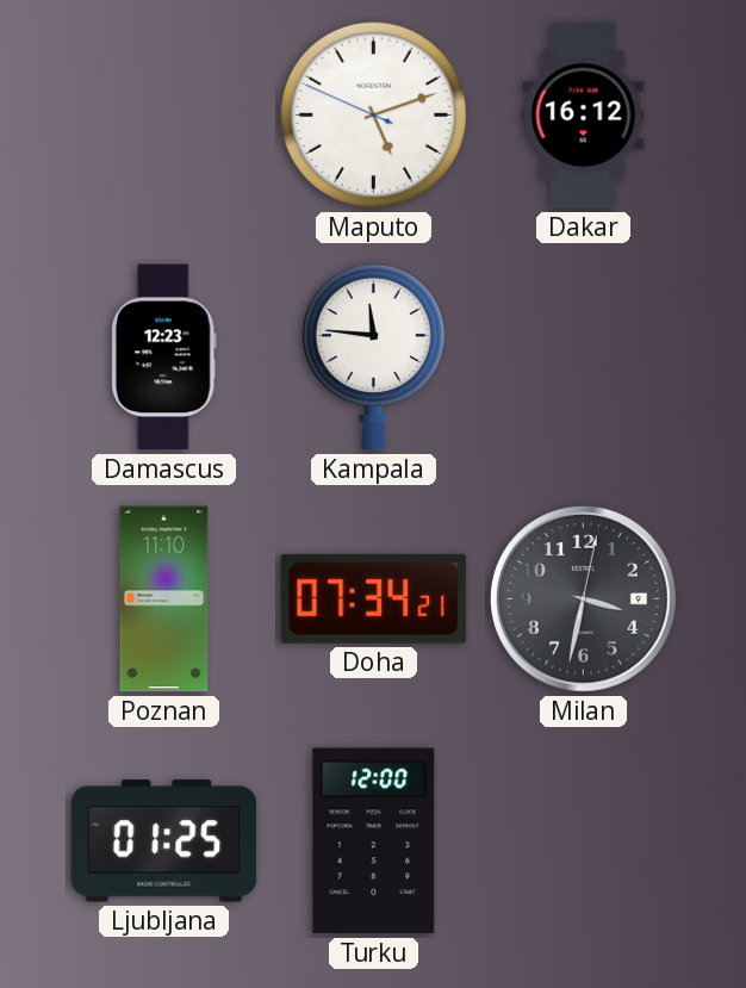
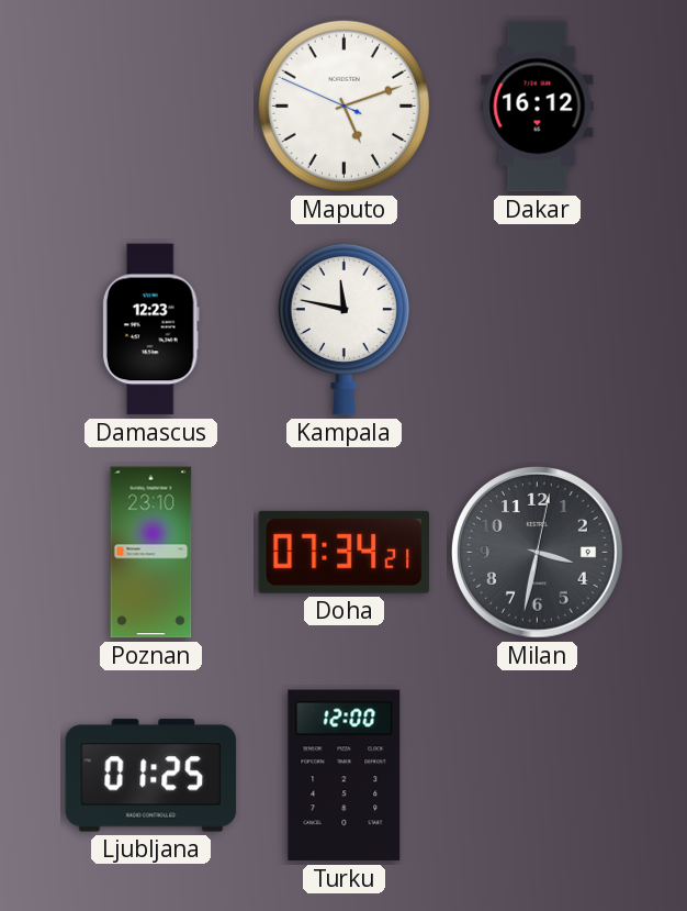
Kampala: 11:46 -> 11:47
Poznan: 11:10 -> 23:10
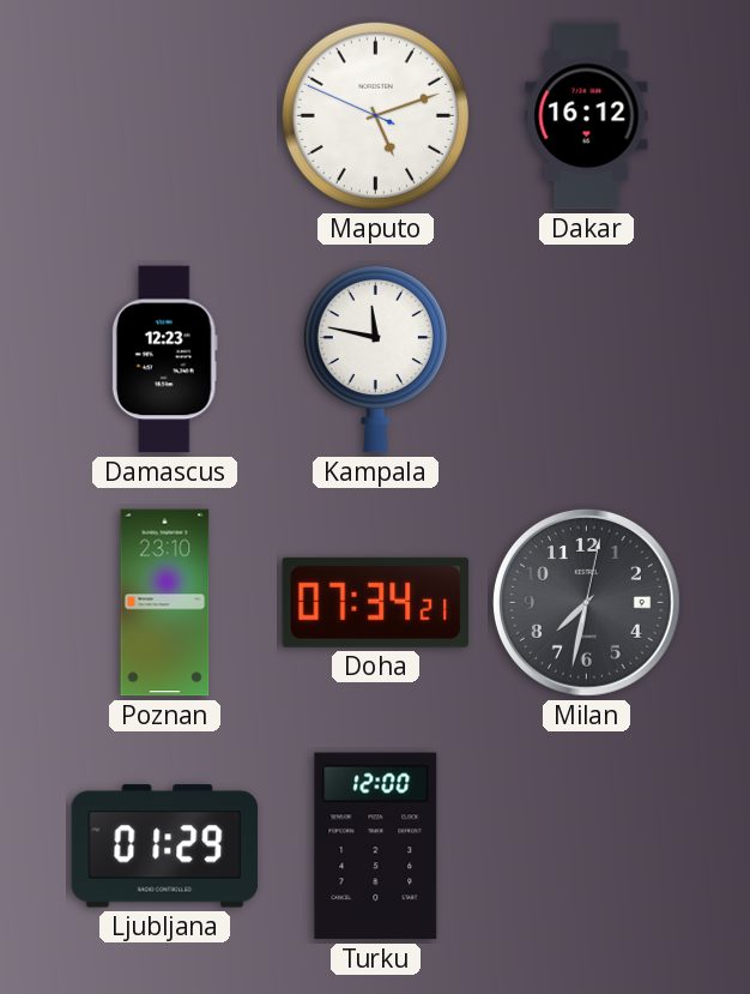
Milan: 3:32 -> 7:32
Ljubljana: 01:25 -> 01:29
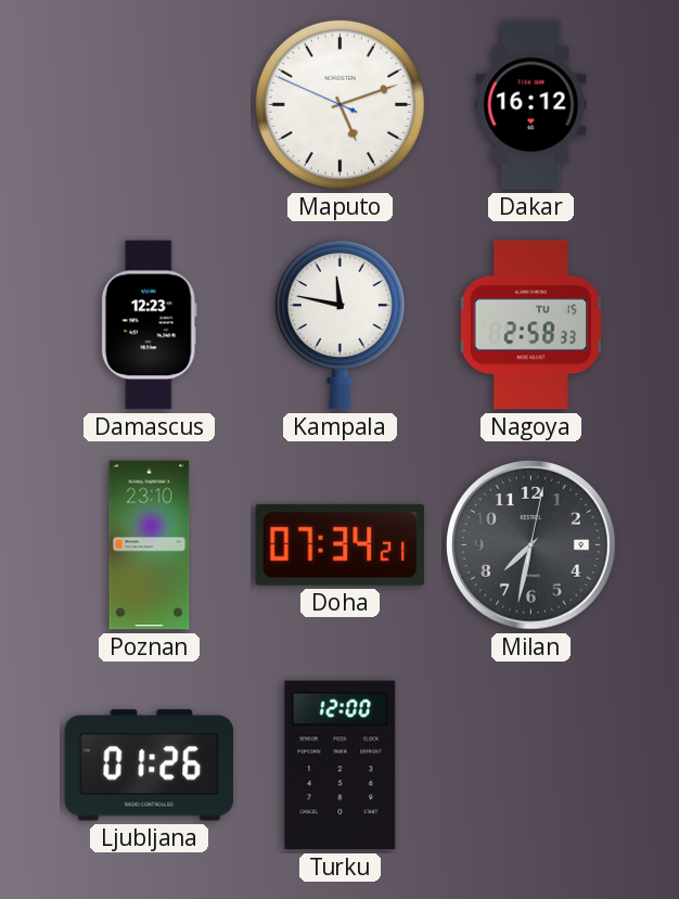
Nagoya: none -> 2:58
Ljubljana: 01:29 -> 01:26
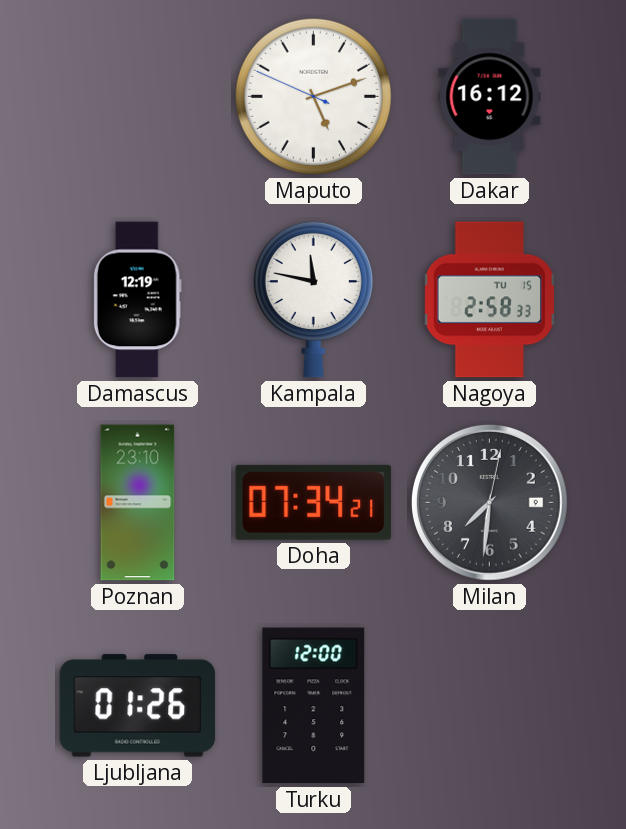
Damascus: 12:23 -> 12:19
Milan: 7:32 -> 7:31
